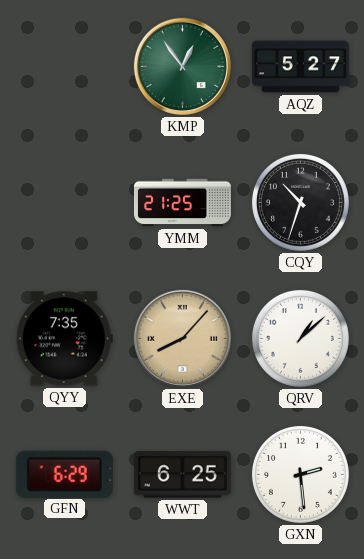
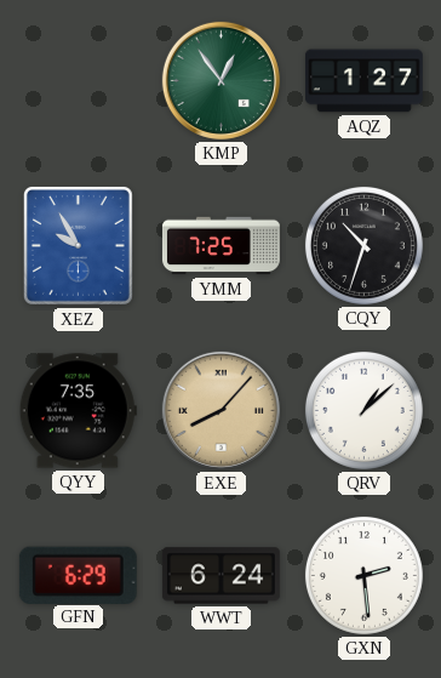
AQZ: 5:27 -> 1:27
XEZ: none -> 9:55
YMM: 21:25 -> 7:25
WWT: 6:25 -> 6:24
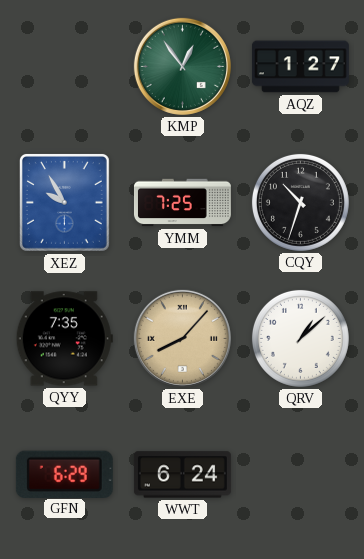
GXN: 2:29 -> none
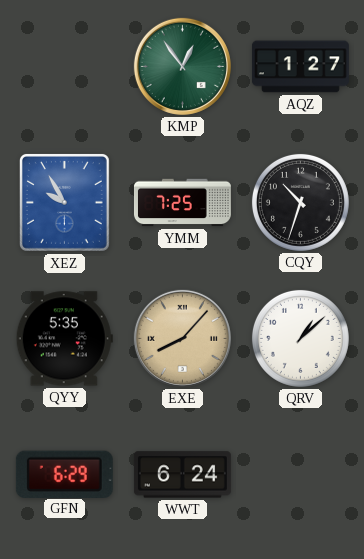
QYY: 7:35 -> 5:35
